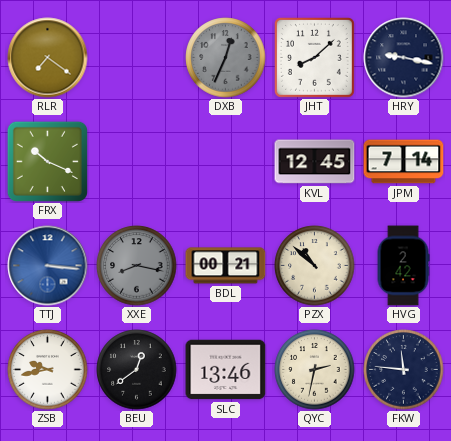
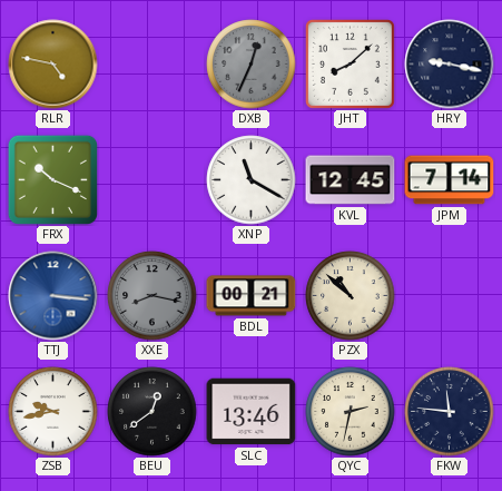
RLR: 7:21 -> 4:47
XNP: none -> 11:20
HVG: 2:42 -> none
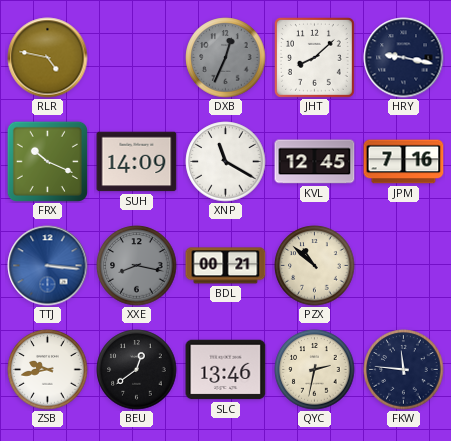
SUH: none -> 14:09
JPM: 7:14 -> 7:16
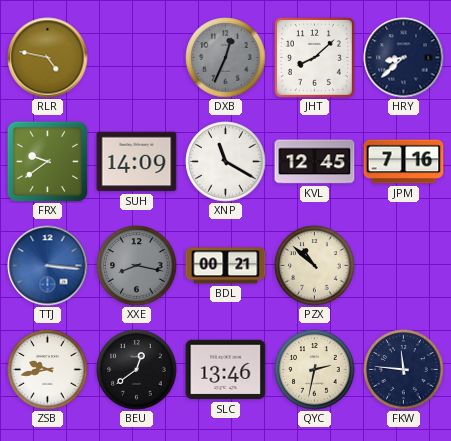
HRY: 9:17 -> 8:38
FRX: 10:19 -> 9:39
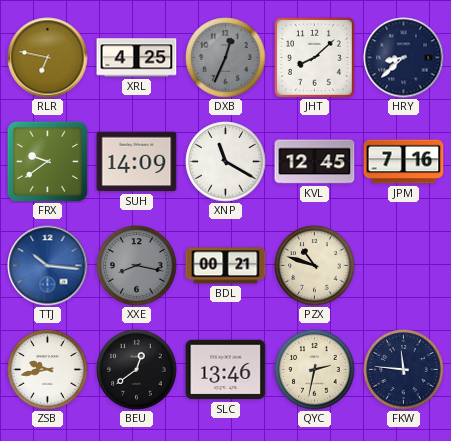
RLR: 4:47 -> 6:47
XRL: none -> 4:25
TTJ: 3:16 -> 10:16
PZX: 10:52 -> 10:48
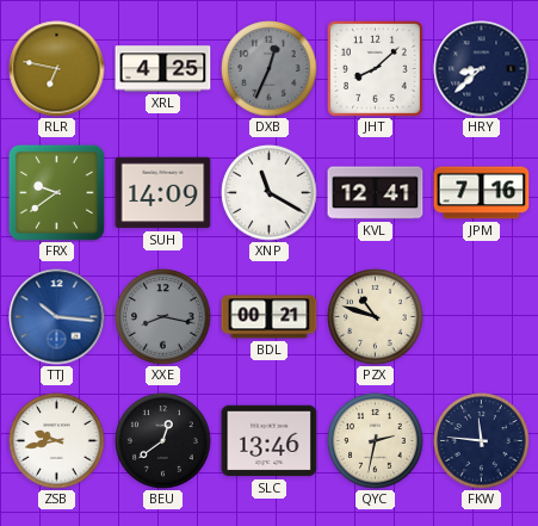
KVL: 12:45 -> 12:41
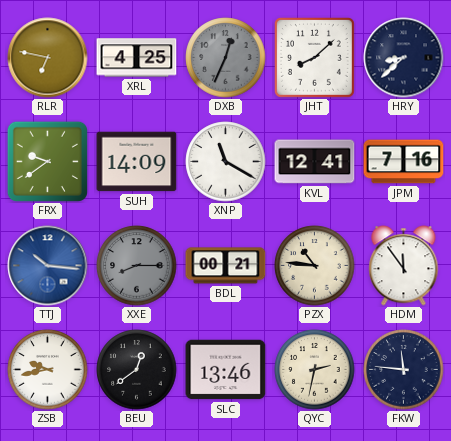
XXE: 8:17 -> 8:15
PZX: 10:48 -> 10:46
HDM: none -> 11:54
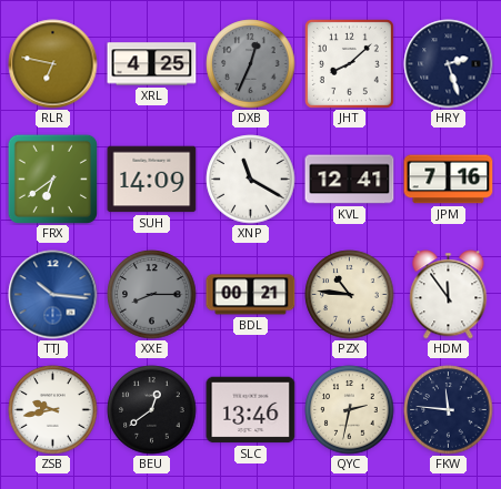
HRY: 8:38 -> 2:27
FRX: 9:39 -> 6:39
